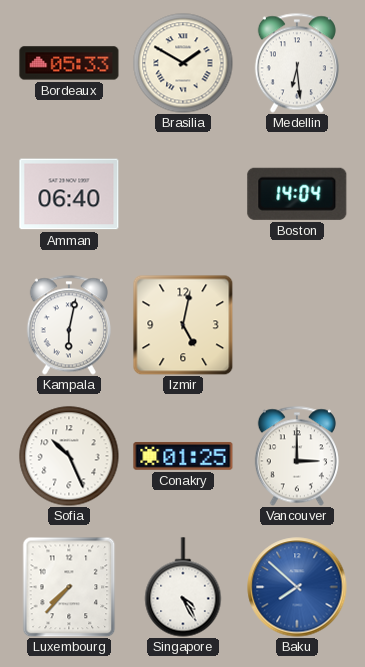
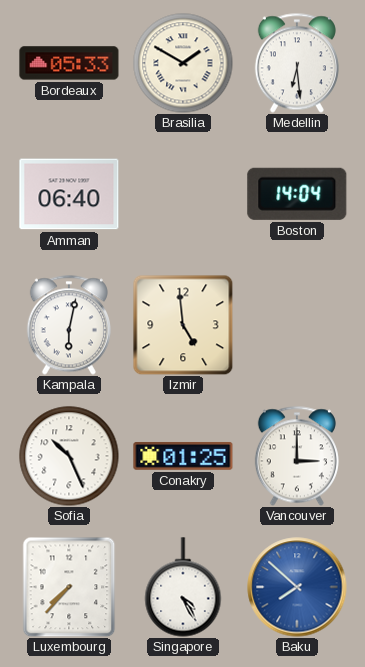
Izmir: 5:02 -> 4:59
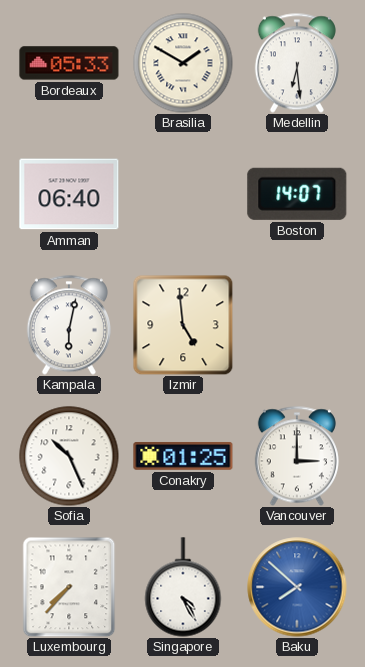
Boston: 14:04 -> 14:07
